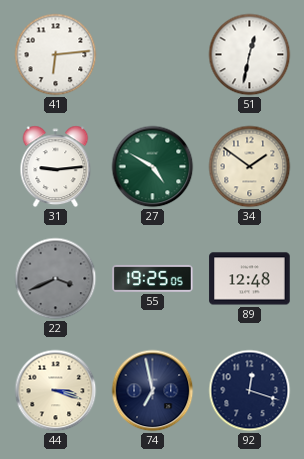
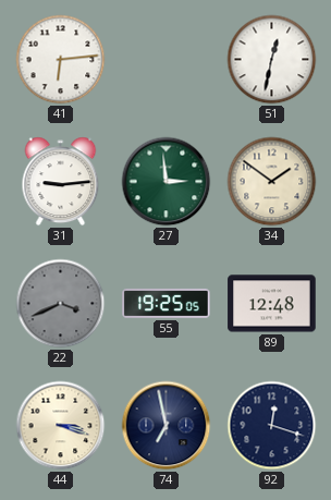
27: 4:50 -> 2:59
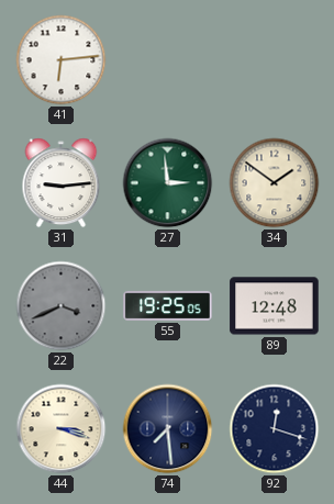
51: 12:32 -> none
74: 6:58 -> 7:29
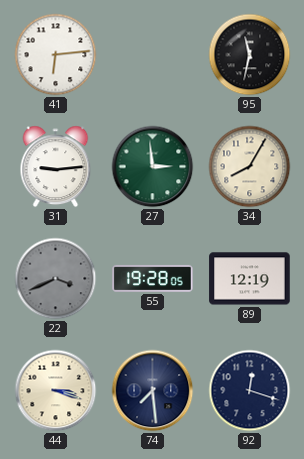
95: none -> 11:32
34: 1:51 -> 8:05
55: 19:25 -> 19:28
89: 12:48 -> 12:19
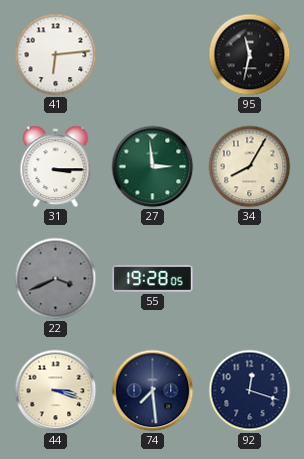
31: 9:14 -> 3:15
89: 12:19 -> none
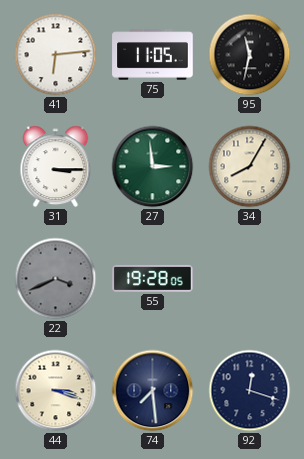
75: none -> 11:05
